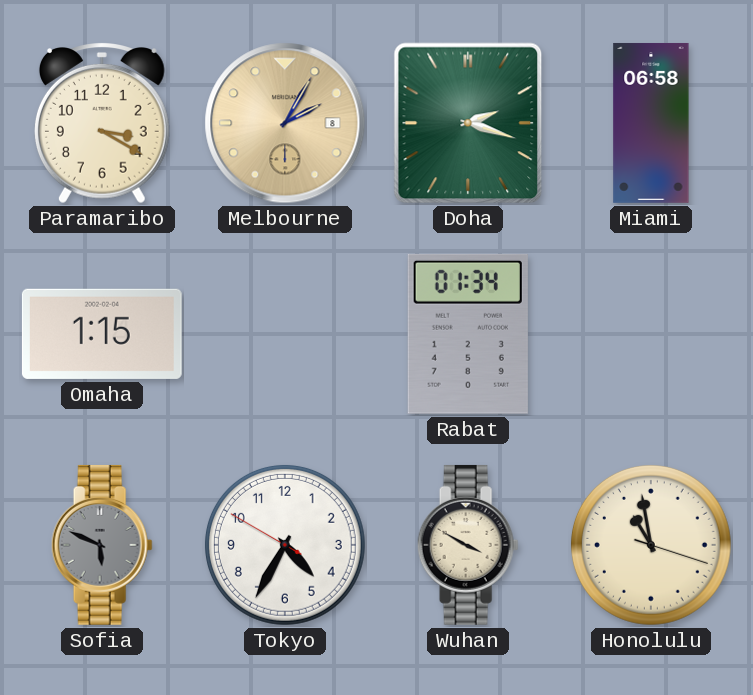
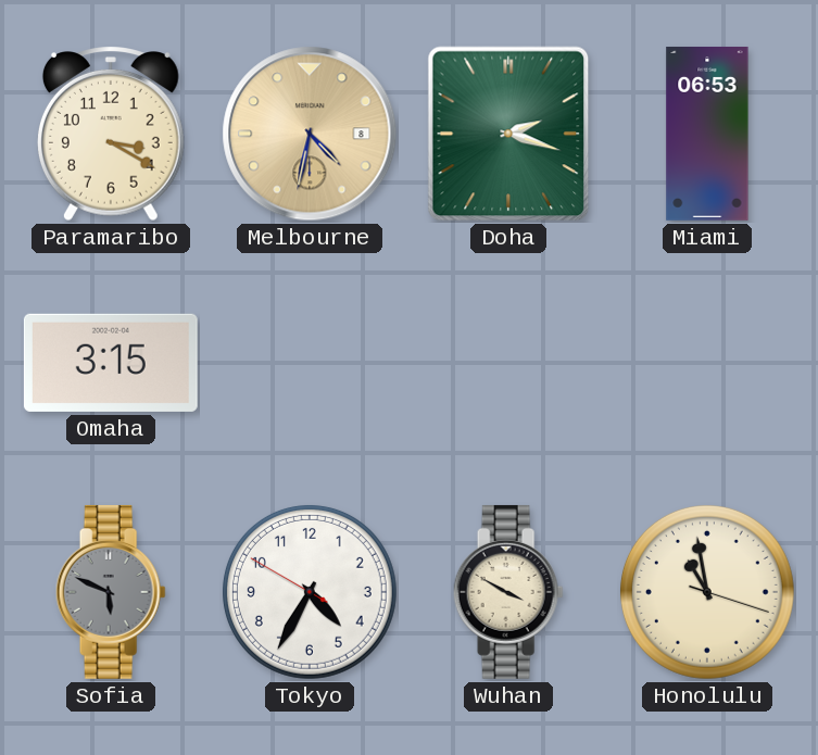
Melbourne: 2:05 -> 4:32
Miami: 06:58 -> 06:53
Omaha: 1:15 -> 3:15
Rabat: 01:34 -> none
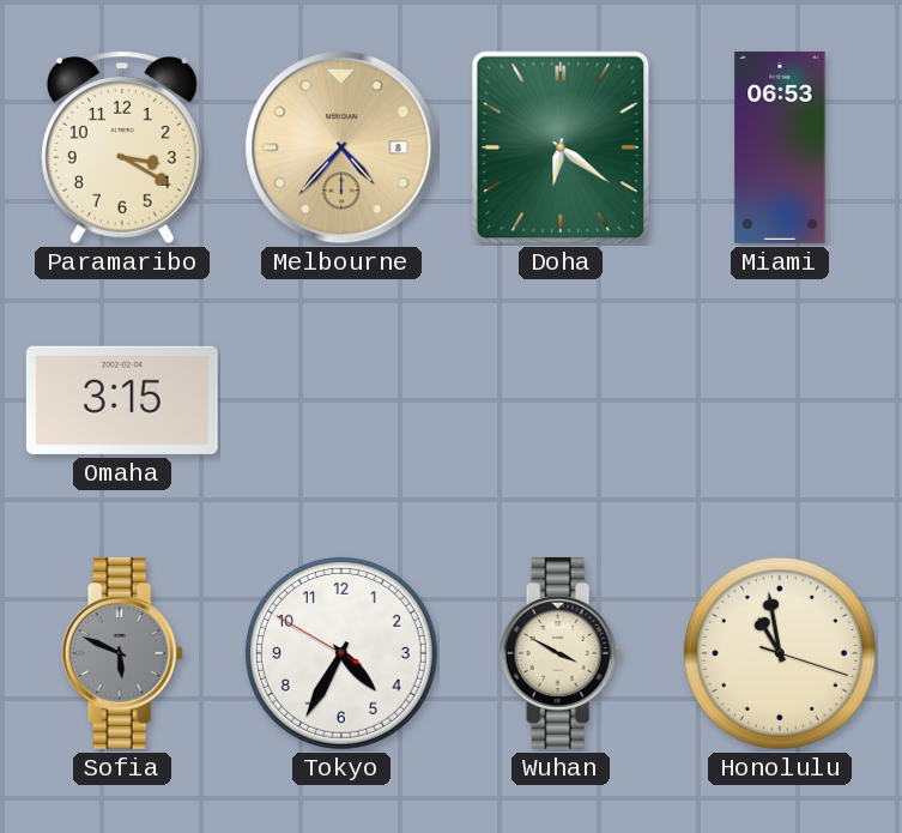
Melbourne: 4:32 -> 4:37
Doha: 2:18 -> 6:21
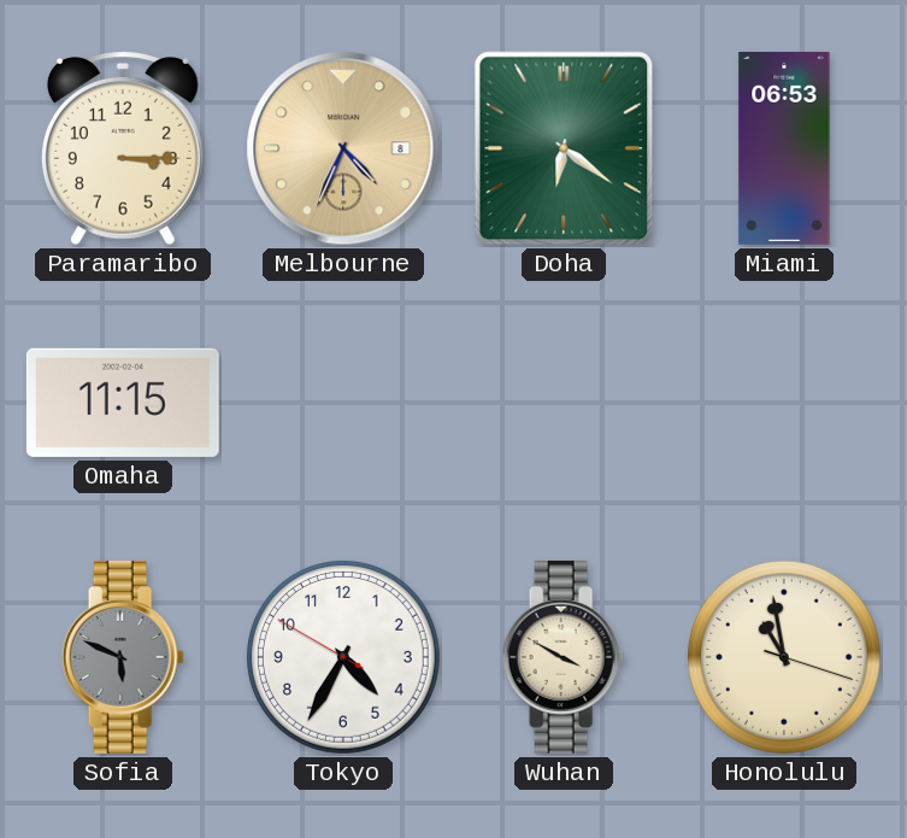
Paramaribo: 3:20 -> 3:15
Melbourne: 4:37 -> 4:34
Omaha: 3:15 -> 11:15
